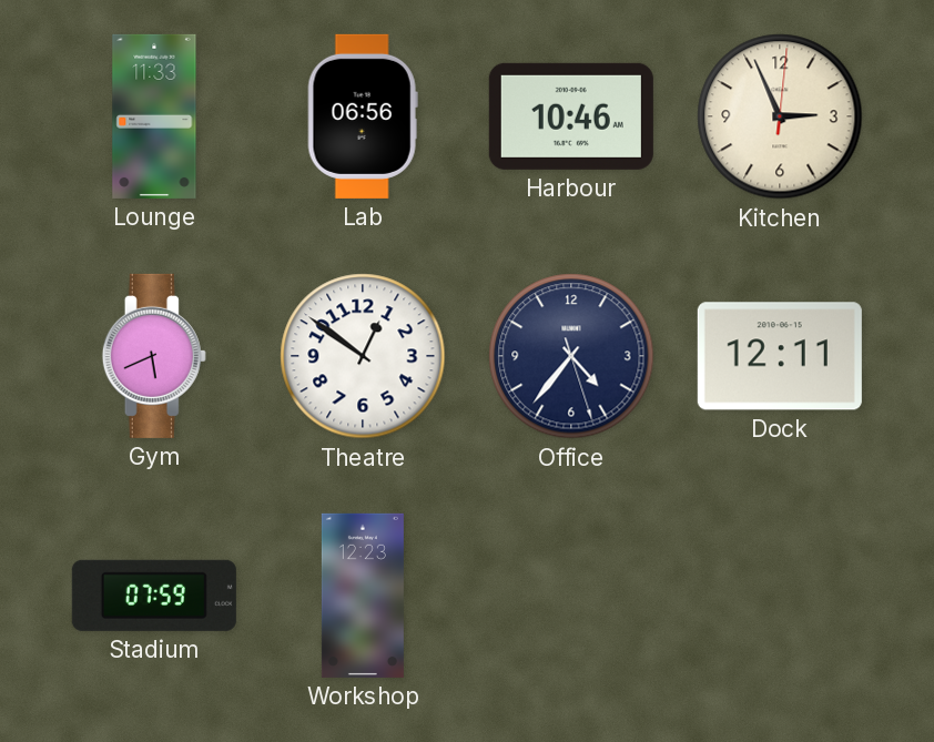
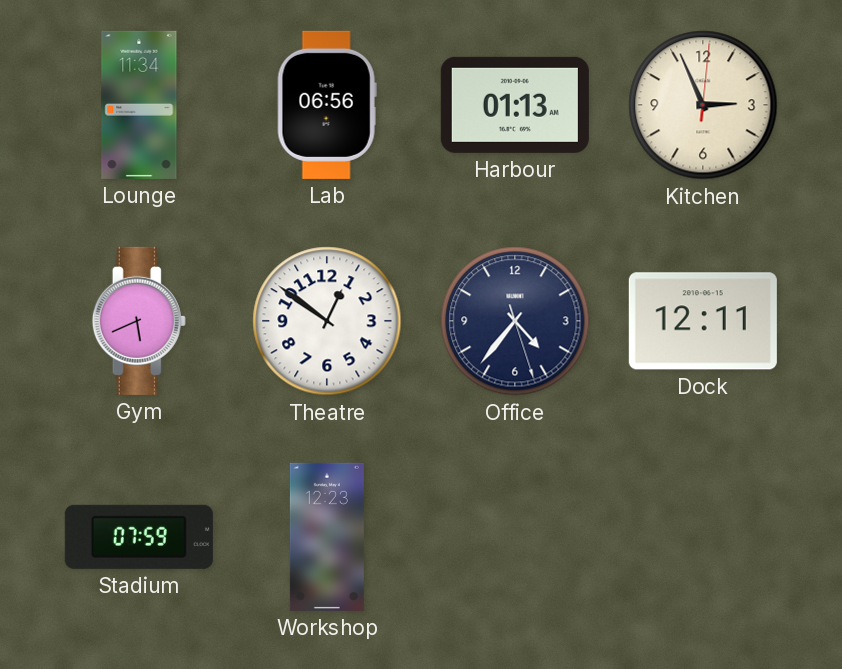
Lounge: 11:33 -> 11:34
Harbour: 10:46 -> 01:13
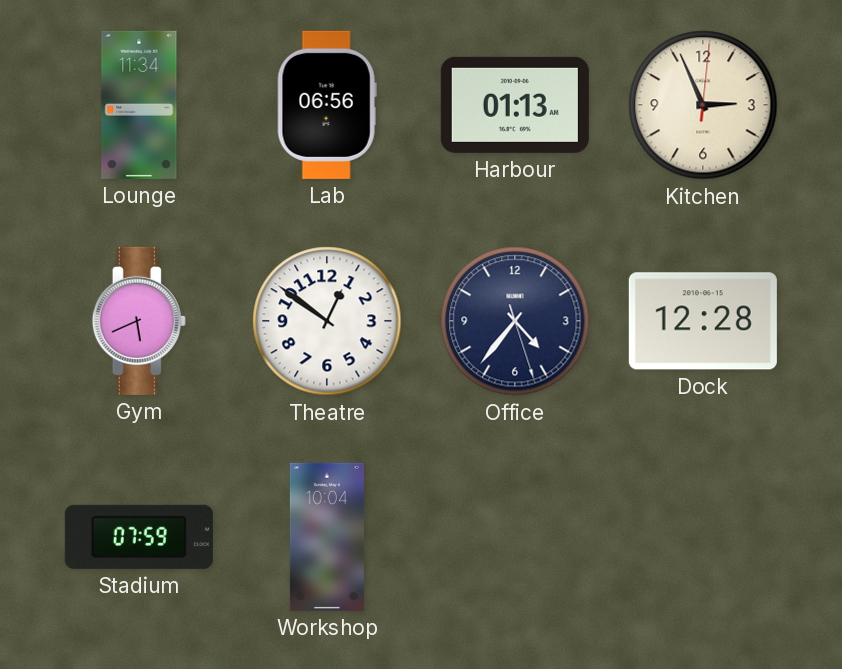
Dock: 12:11 -> 12:28
Workshop: 12:23 -> 10:04
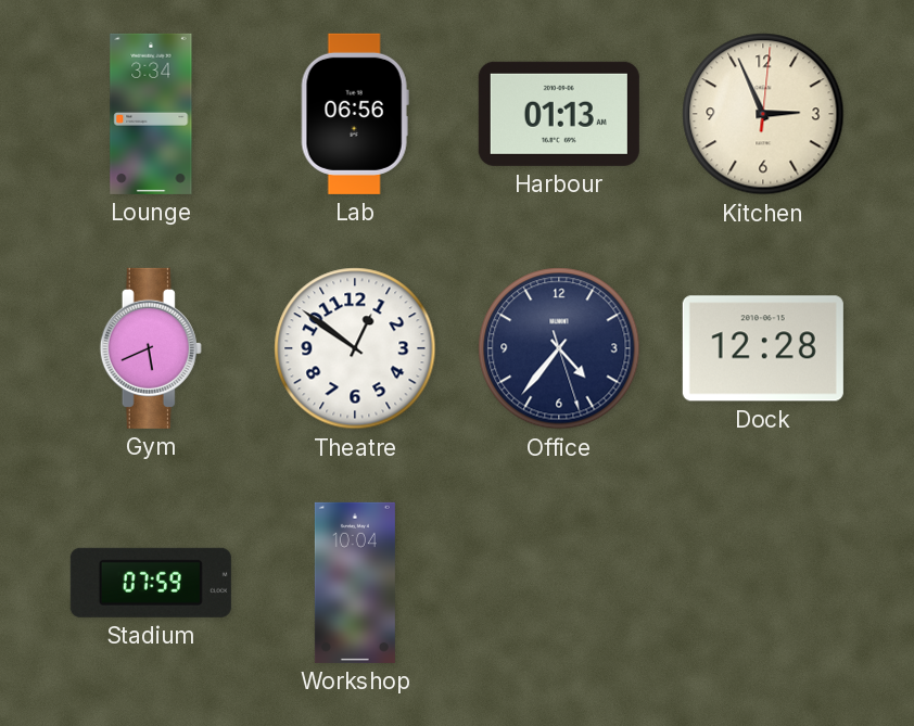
Lounge: 11:34 -> 3:34
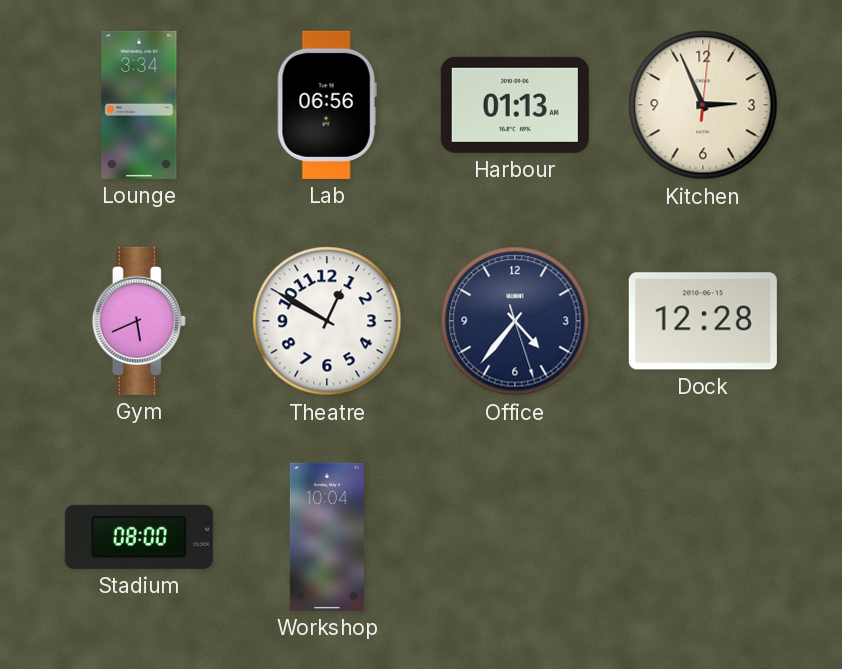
Theatre: 12:51 -> 12:50
Stadium: 07:59 -> 08:00
